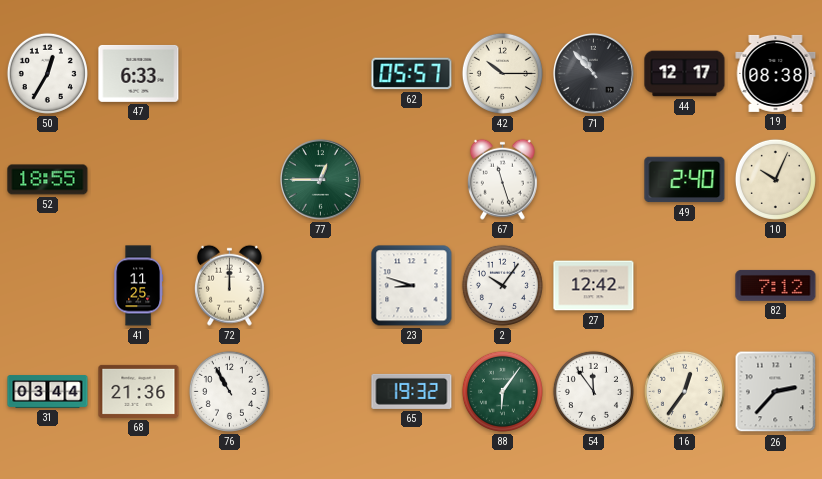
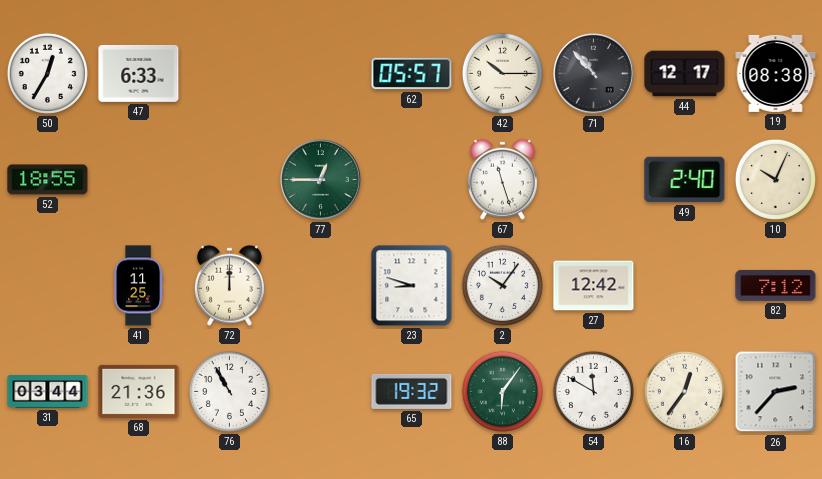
54: 11:54 -> 11:50
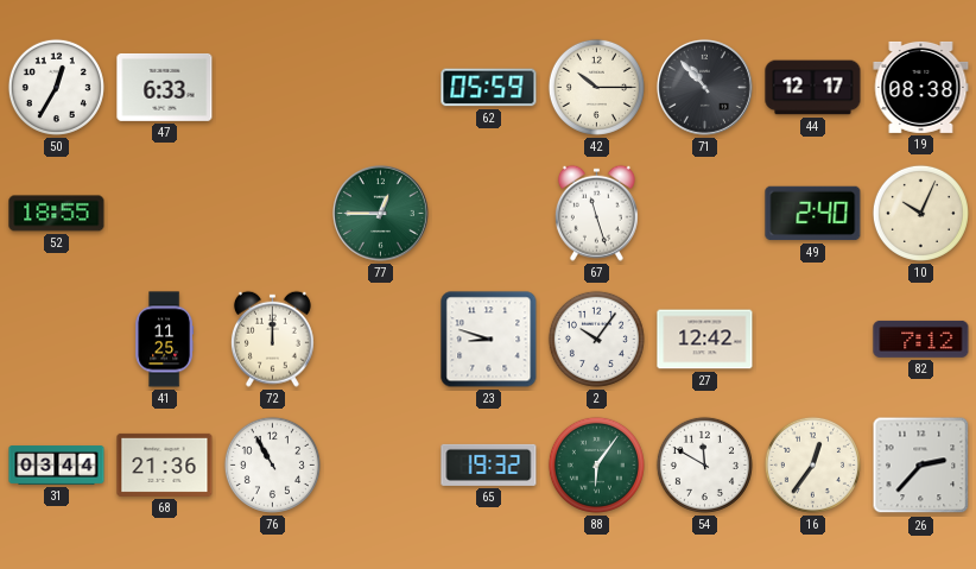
62: 05:57 -> 05:59
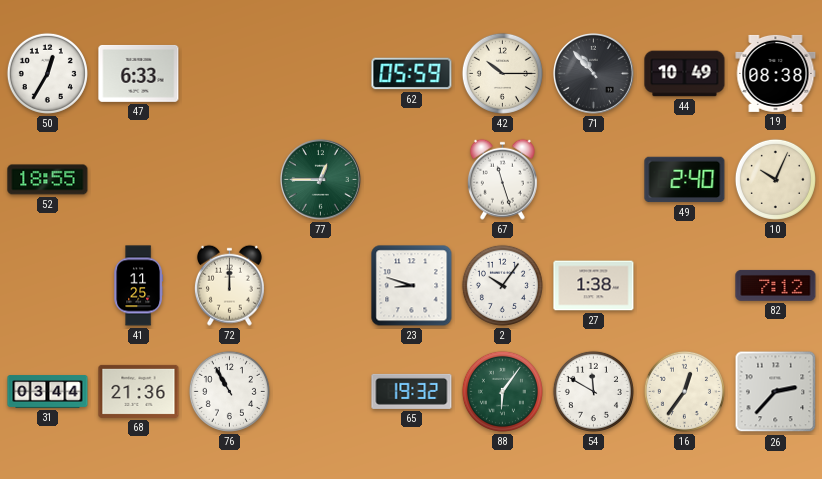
44: 12:17 -> 10:49
27: 12:42 -> 1:38
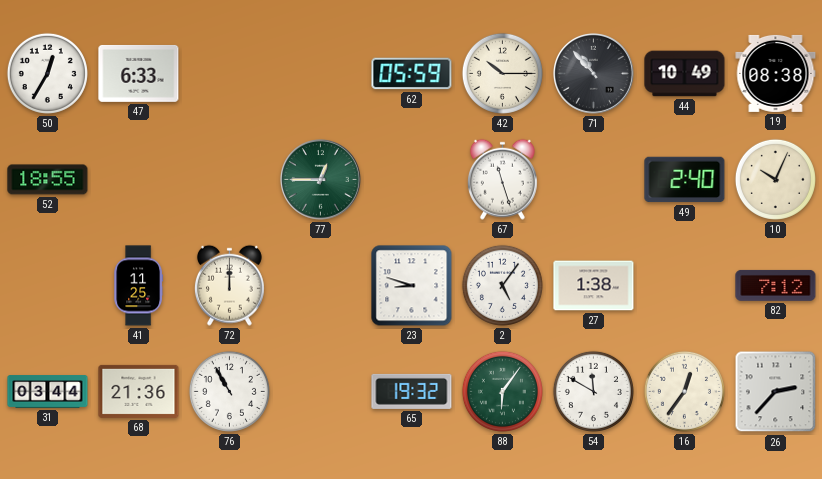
2: 10:06 -> 5:06
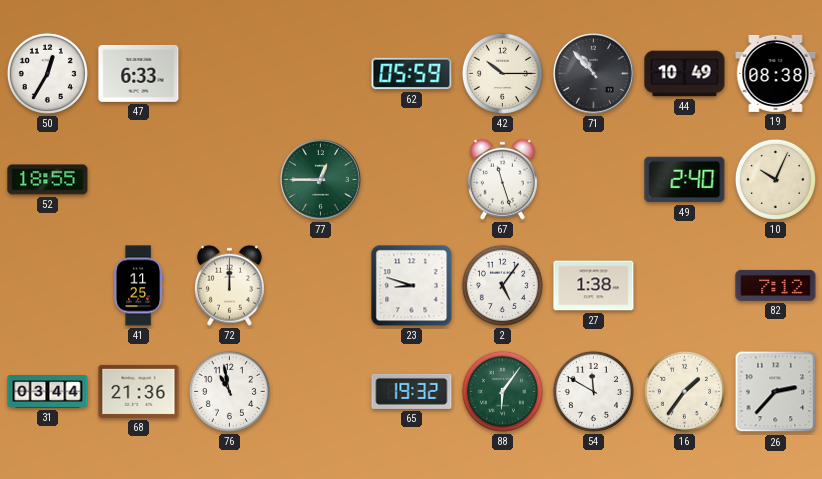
76: 10:55 -> 10:58
16: 12:36 -> 1:36
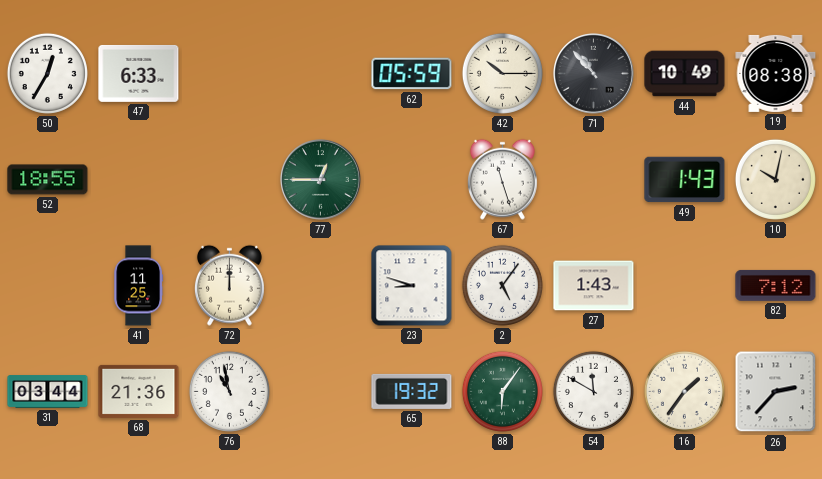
49: 2:40 -> 1:43
10: 10:04 -> 10:02
27: 1:38 -> 1:43
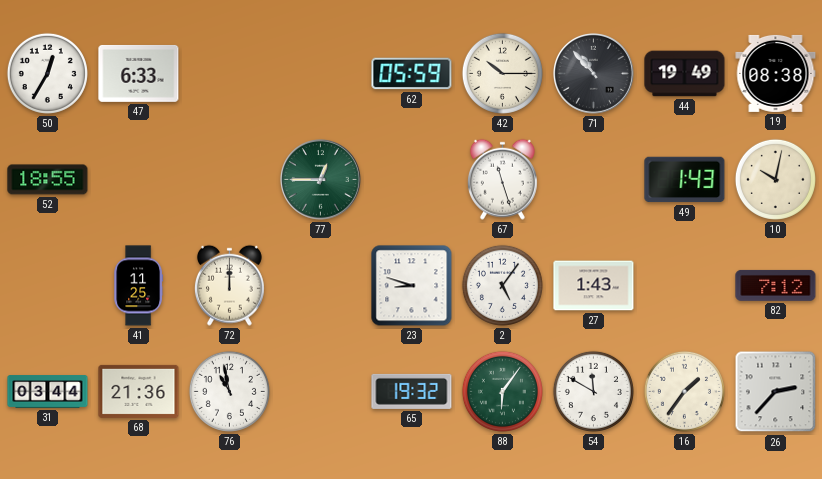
44: 10:49 -> 19:49
